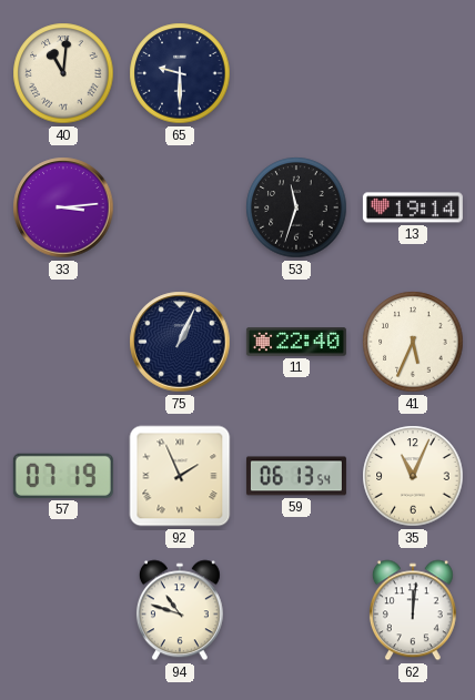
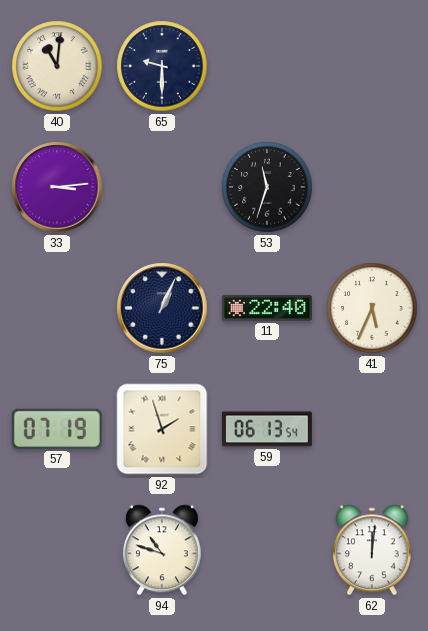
13: 19:14 -> none
92: 1:56 -> 1:57
35: 11:04 -> none
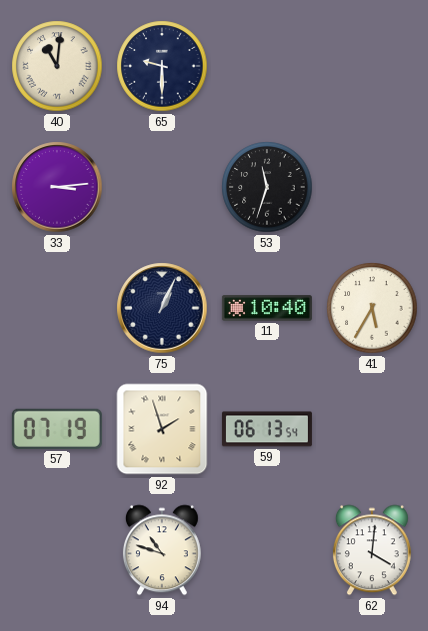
11: 22:40 -> 10:40
41: 5:34 -> 5:35
62: 12:01 -> 4:01
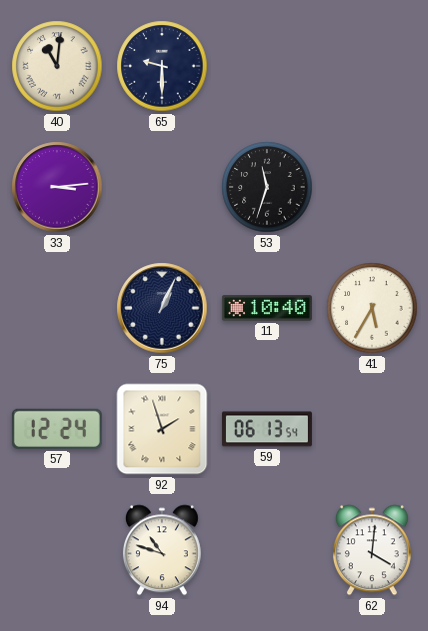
57: 07:19 -> 12:24
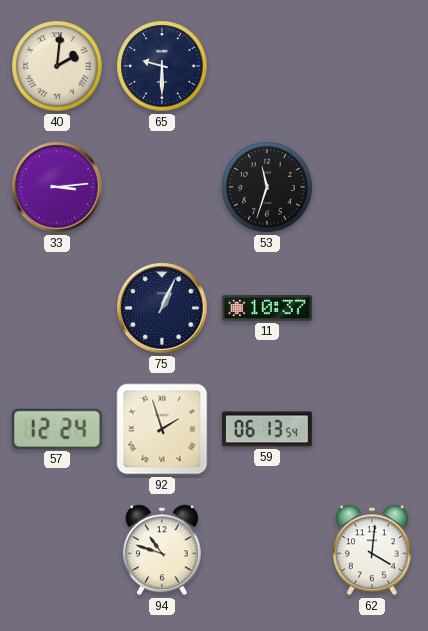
40: 11:01 -> 2:01
11: 10:40 -> 10:37
41: 5:35 -> none
